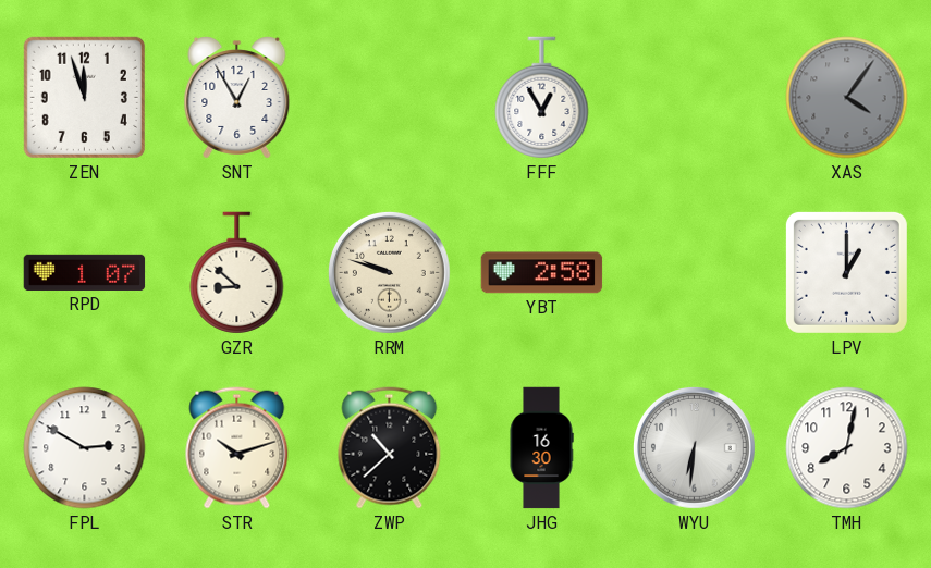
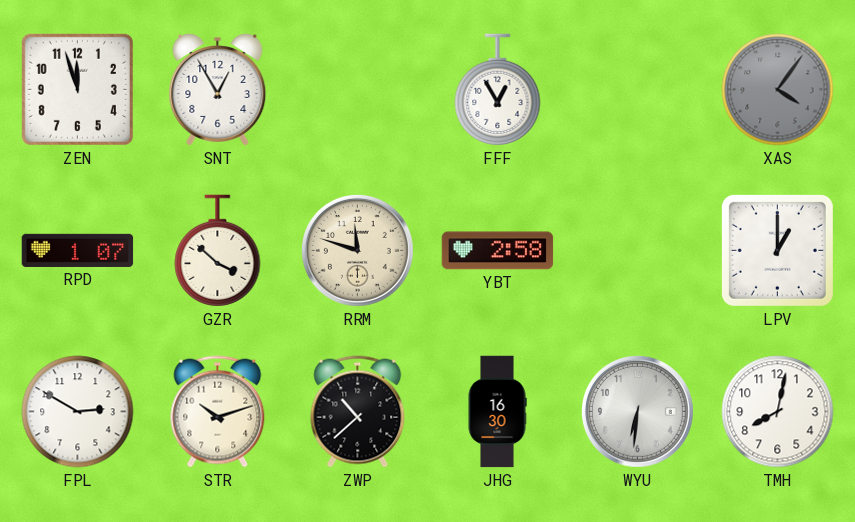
GZR: 8:52 -> 3:52
RRM: 9:48 -> 11:48
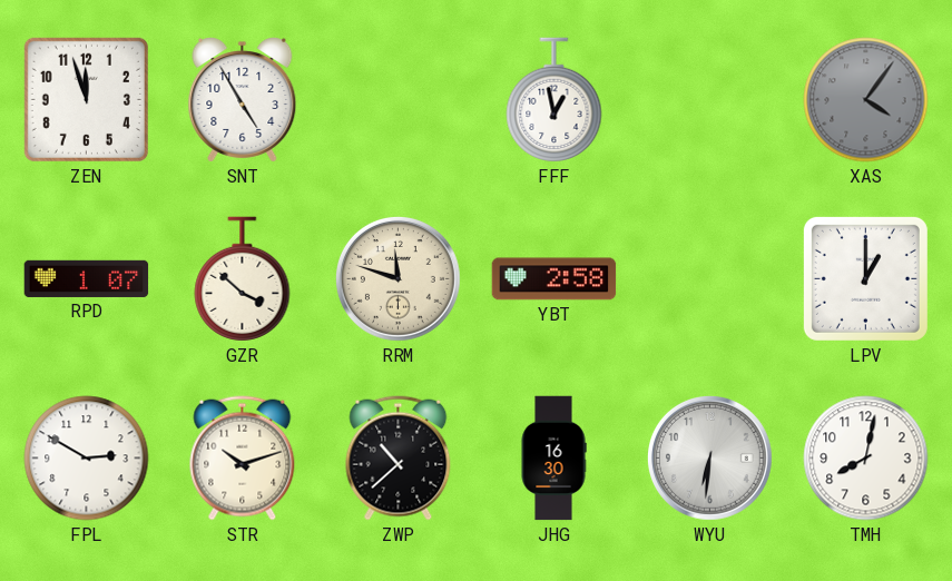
SNT: 12:55 -> 4:55
FFF: 12:55 -> 12:58
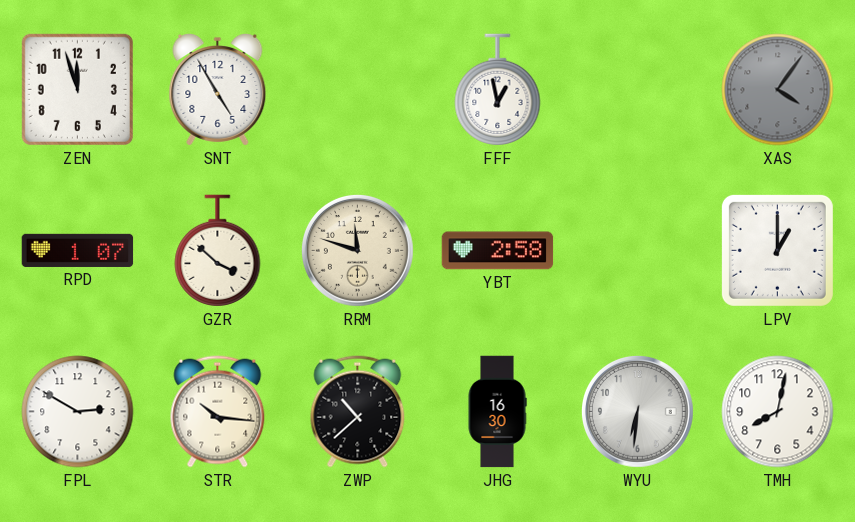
STR: 10:12 -> 10:16
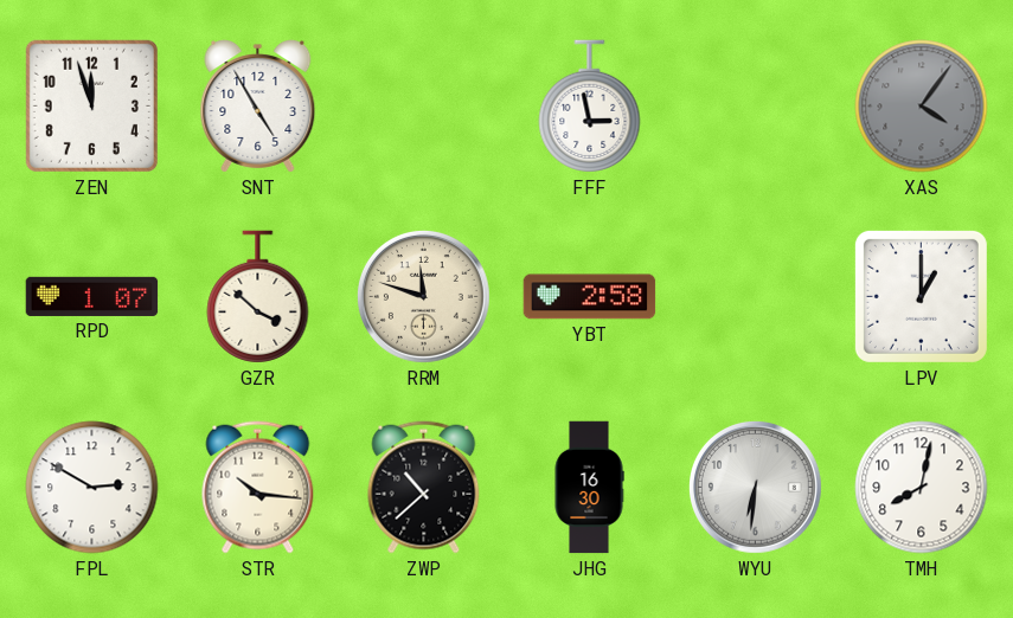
FFF: 12:58 -> 2:58
